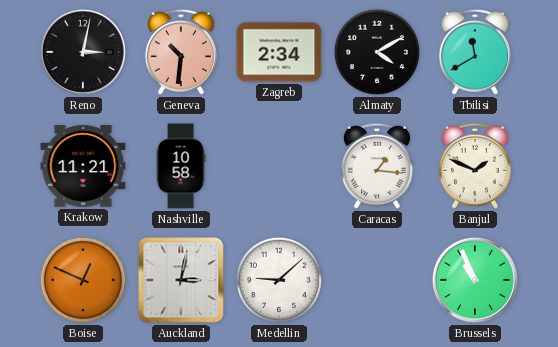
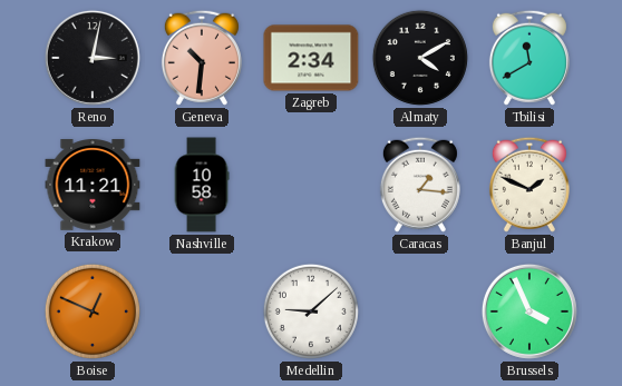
Auckland: 3:02 -> none
Brussels: 10:56 -> 3:56
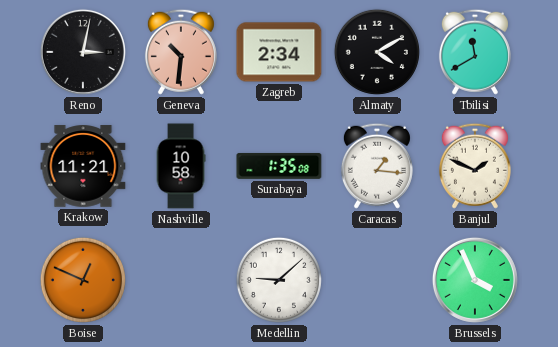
Surabaya: none -> 1:35
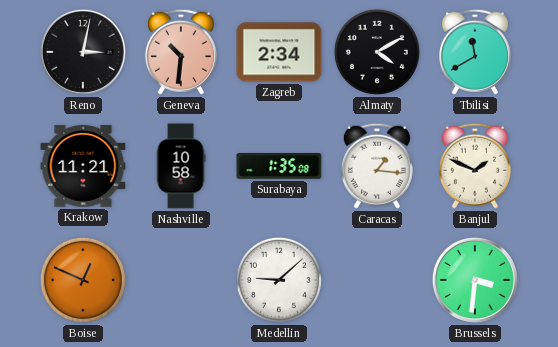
Brussels: 3:56 -> 3:31
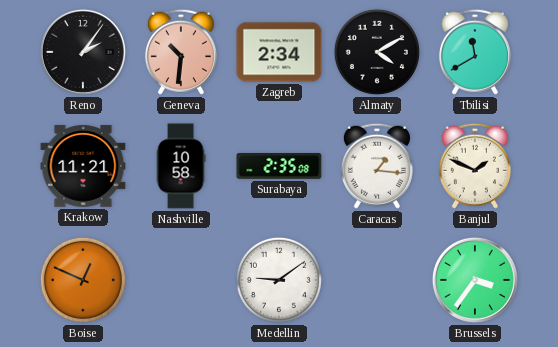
Reno: 3:02 -> 2:06
Surabaya: 1:35 -> 2:35
Medellin: 9:08 -> 9:09
Brussels: 3:31 -> 3:36
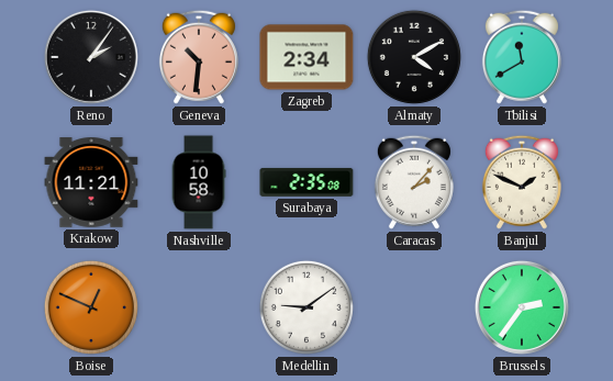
Caracas: 1:16 -> 2:07
Brussels: 3:36 -> 2:36
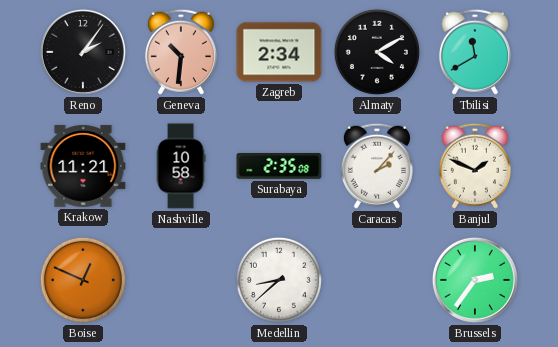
Medellin: 9:09 -> 8:38
